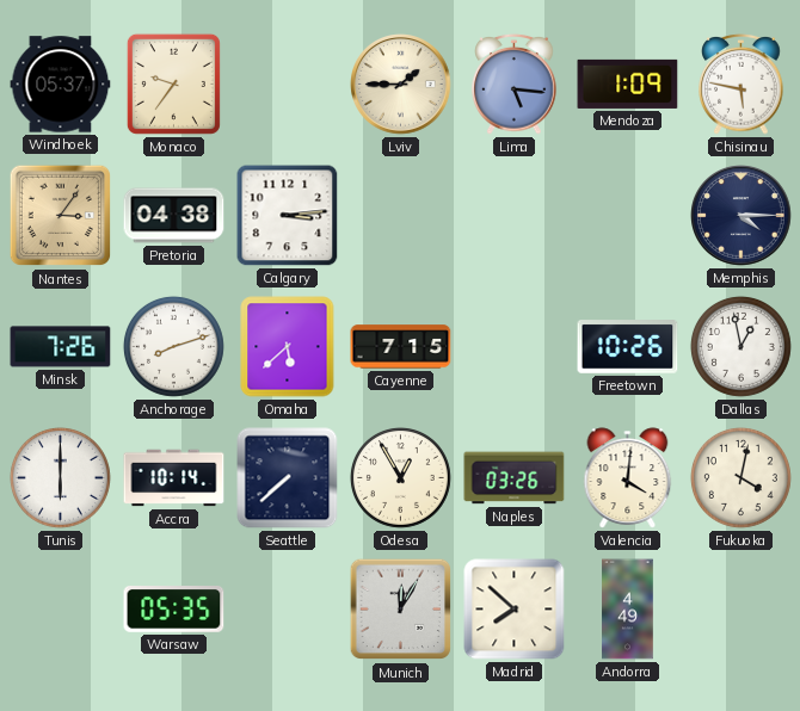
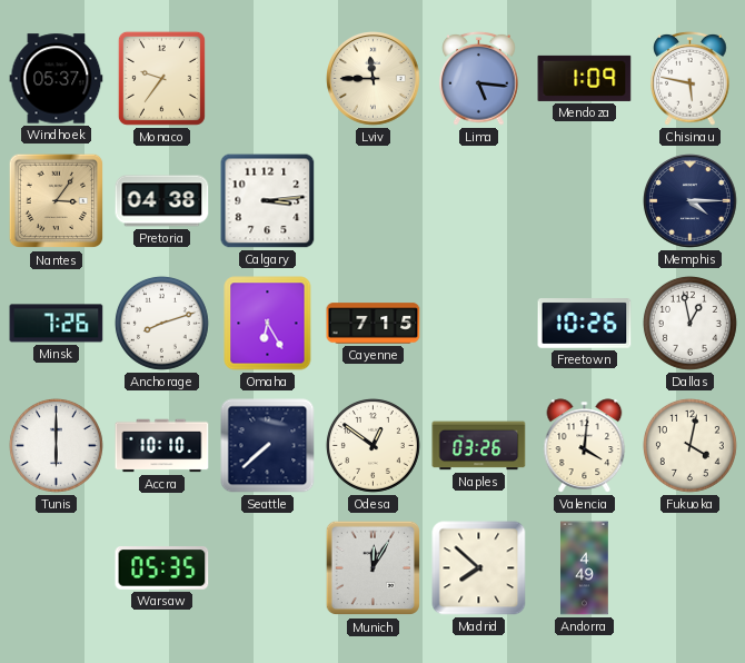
Lviv: 1:45 -> 11:45
Omaha: 5:38 -> 6:25
Accra: 10:14 -> 10:10
Odesa: 12:55 -> 12:51
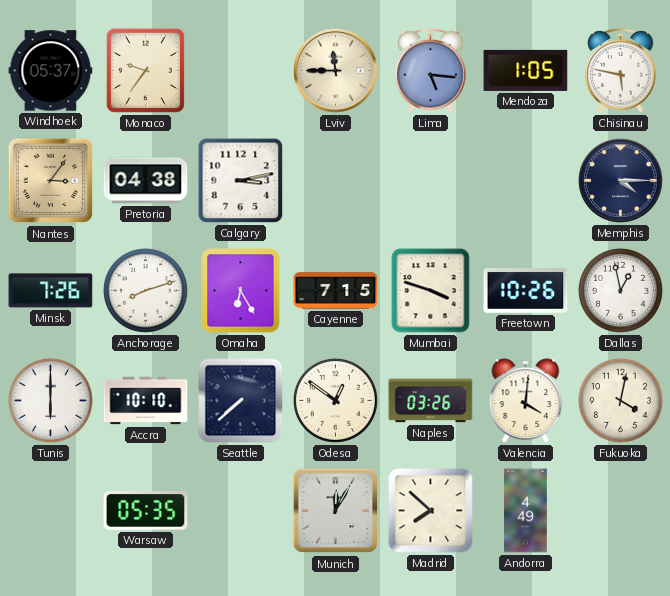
Mendoza: 1:09 -> 1:05
Calgary: 3:14 -> 3:13
Mumbai: none -> 3:48
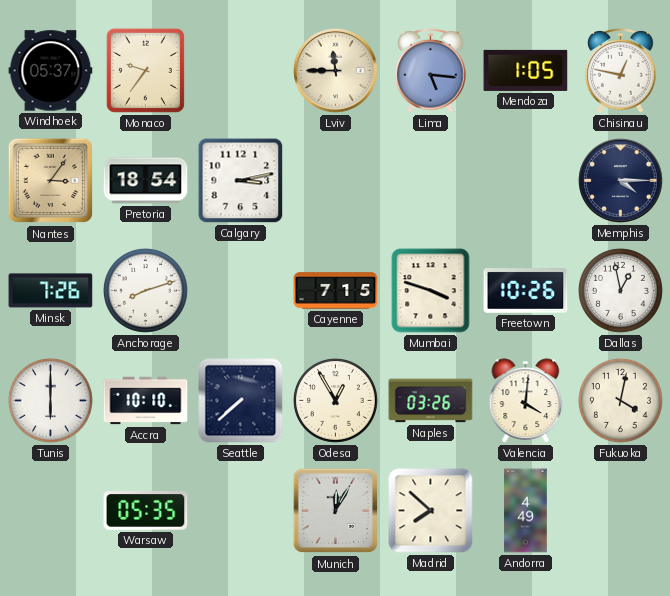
Chisinau: 5:47 -> 12:47
Pretoria: 04:38 -> 18:54
Omaha: 6:25 -> none
Odesa: 12:51 -> 12:55
